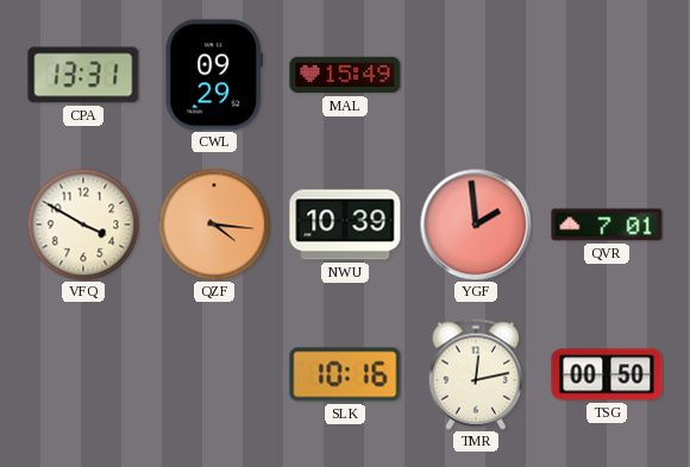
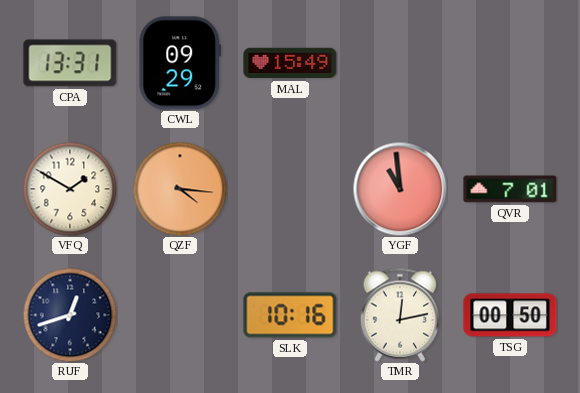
VFQ: 3:50 -> 1:50
NWU: 10:39 -> none
YGF: 1:59 -> 10:59
RUF: none -> 12:42
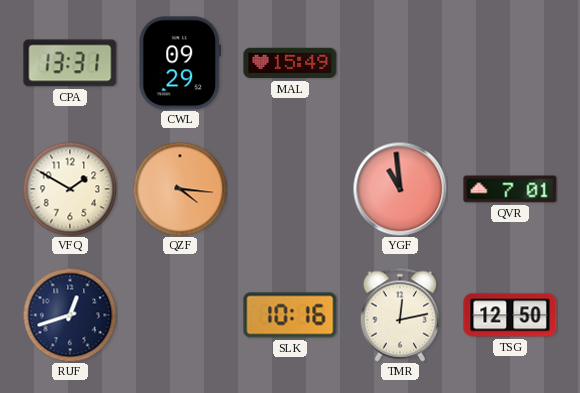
TSG: 00:50 -> 12:50
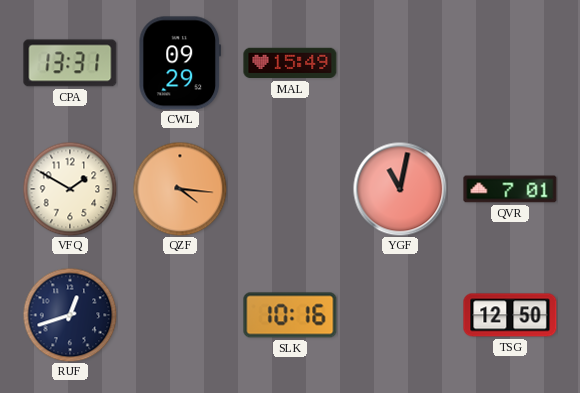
YGF: 10:59 -> 11:02
TMR: 12:13 -> none
